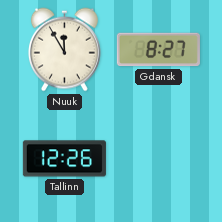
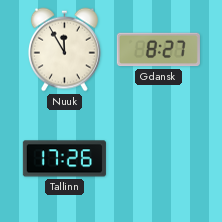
Tallinn: 12:26 -> 17:26
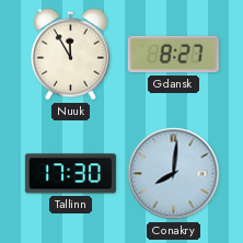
Tallinn: 17:26 -> 17:30
Conakry: none -> 8:01
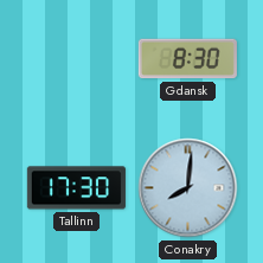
Nuuk: 11:55 -> none
Gdansk: 8:27 -> 8:30
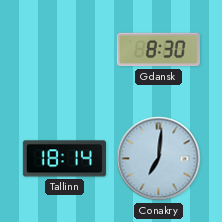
Tallinn: 17:30 -> 18:14
Conakry: 8:01 -> 7:01
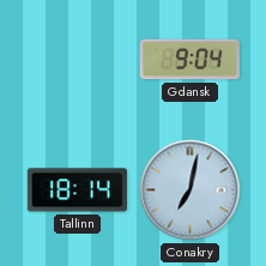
Gdansk: 8:30 -> 9:04
Conakry: 7:01 -> 7:02
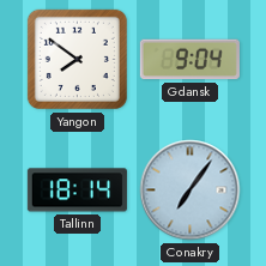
Yangon: none -> 7:51
Conakry: 7:02 -> 7:06
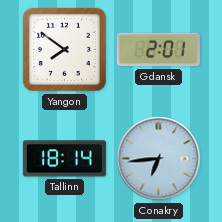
Gdansk: 9:04 -> 2:01
Conakry: 7:06 -> 6:44
